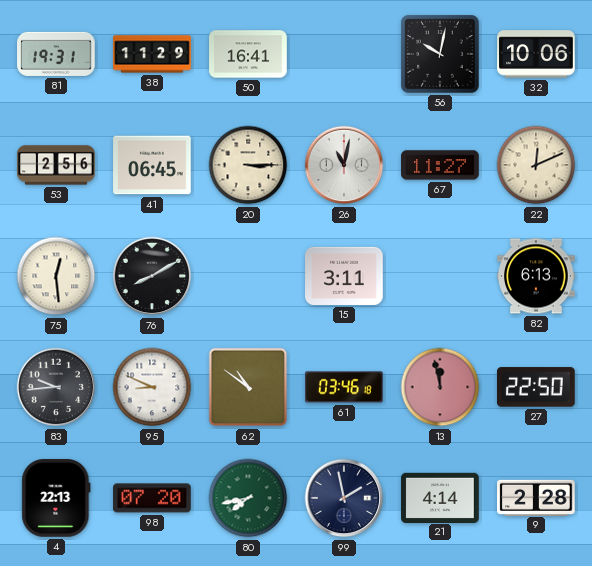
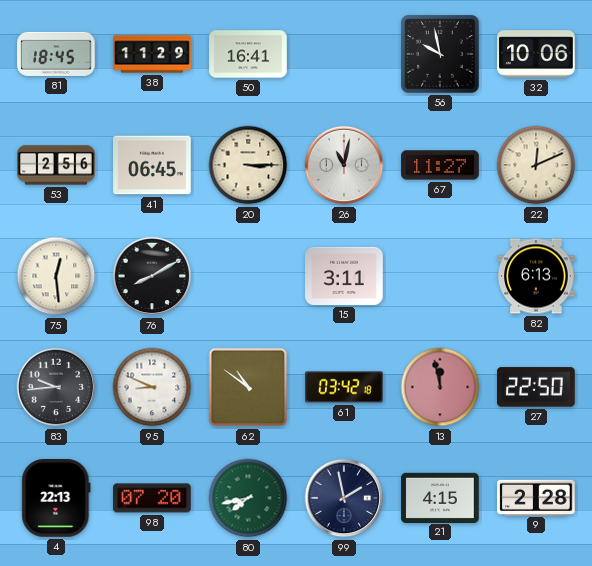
81: 19:31 -> 18:45
56: 10:02 -> 9:58
61: 03:46 -> 03:42
21: 4:14 -> 4:15
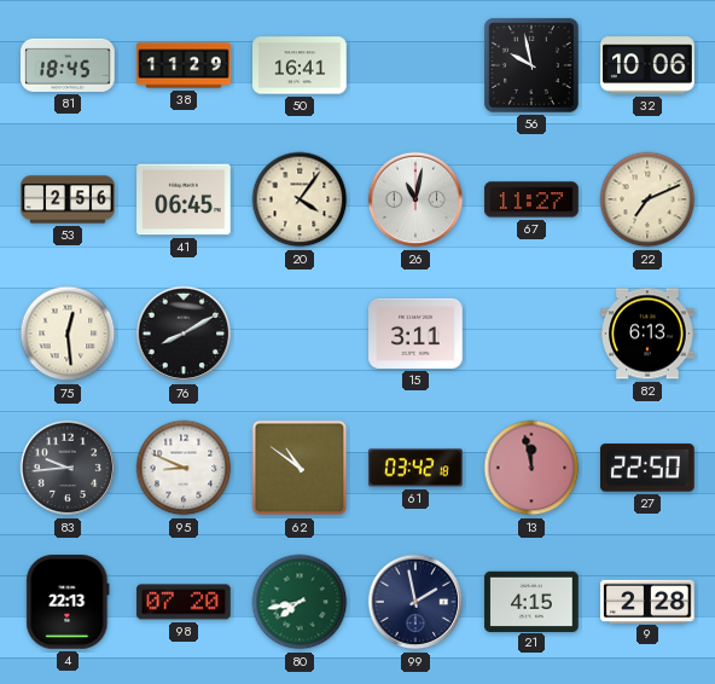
20: 3:15 -> 4:06
22: 12:11 -> 7:11
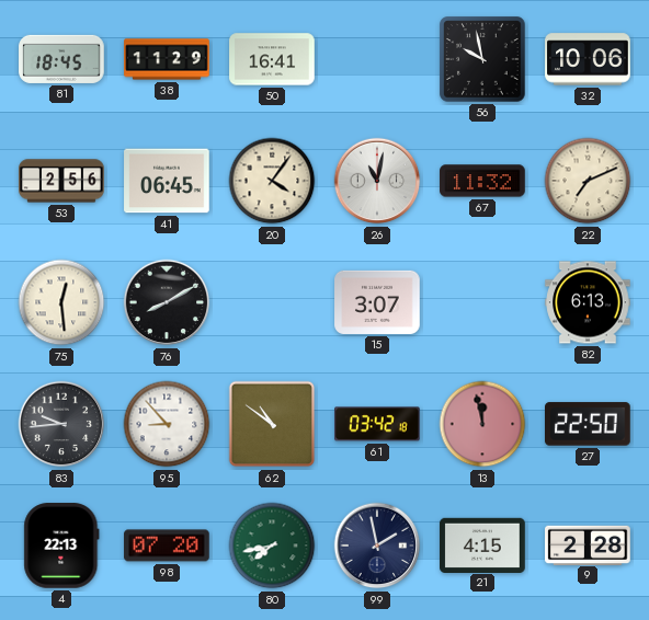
67: 11:27 -> 11:32
15: 3:11 -> 3:07
95: 8:49 -> 8:53
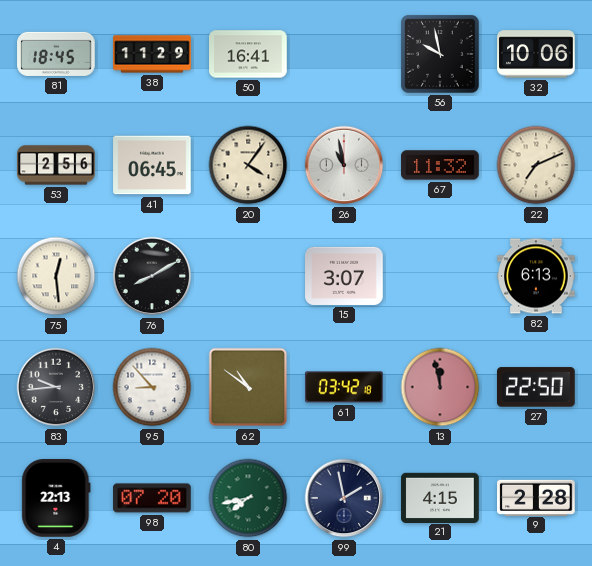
26: 11:02 -> 10:58
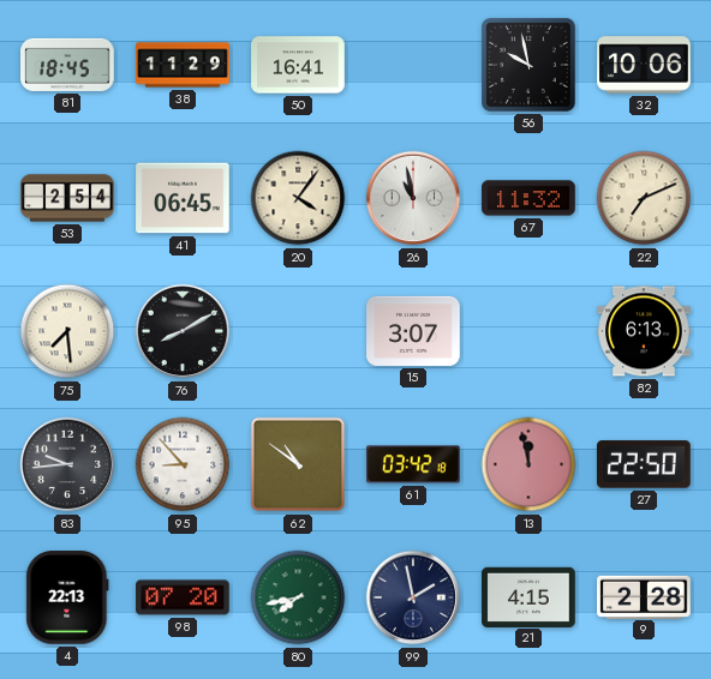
53: 2:56 -> 2:54
75: 12:29 -> 7:29
